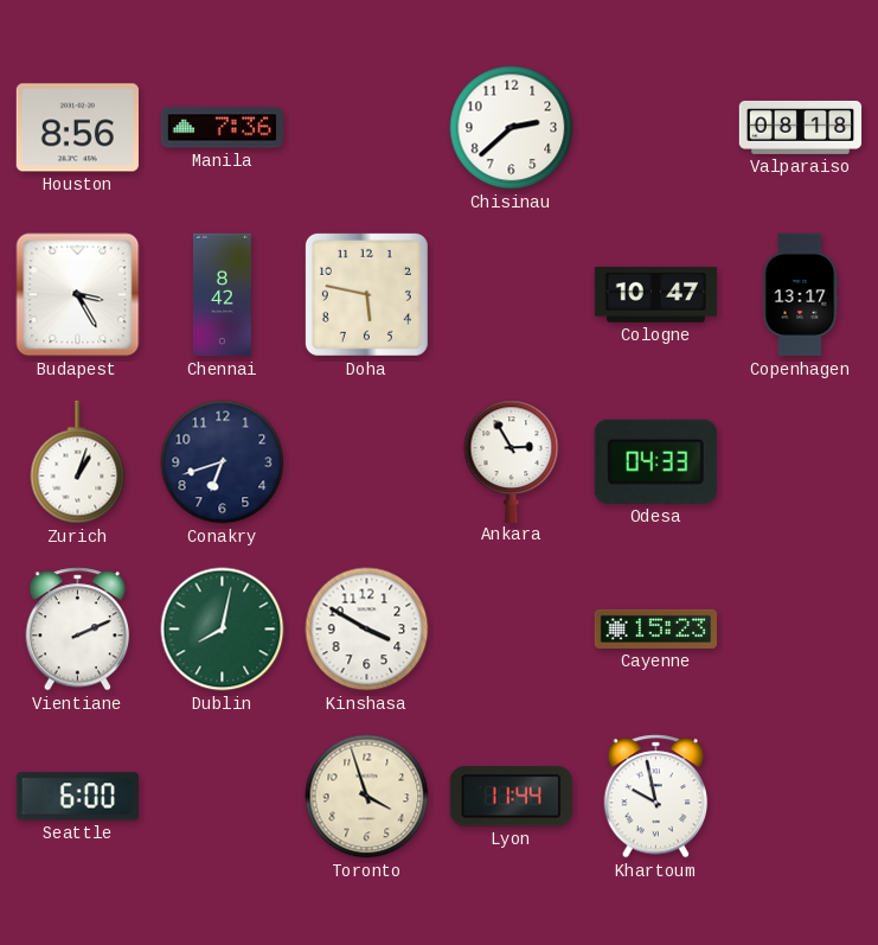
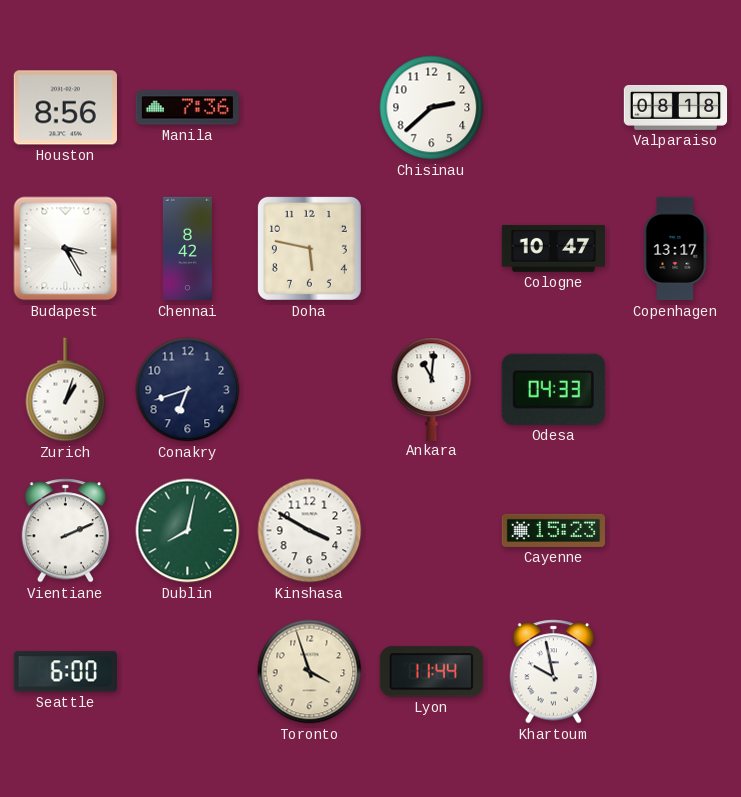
Ankara: 2:55 -> 11:01
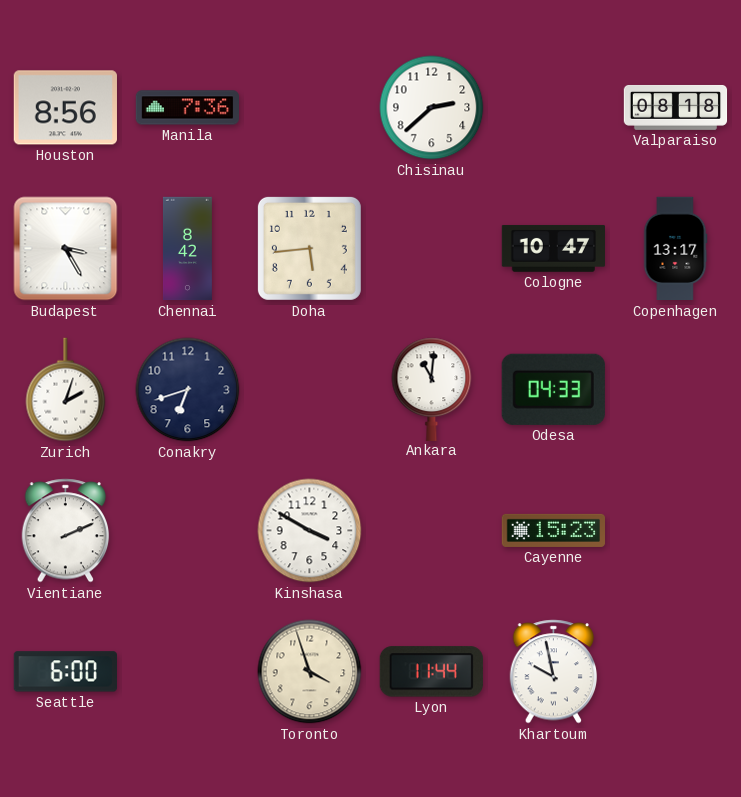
Doha: 5:47 -> 5:44
Zurich: 1:03 -> 2:03
Dublin: 8:02 -> none
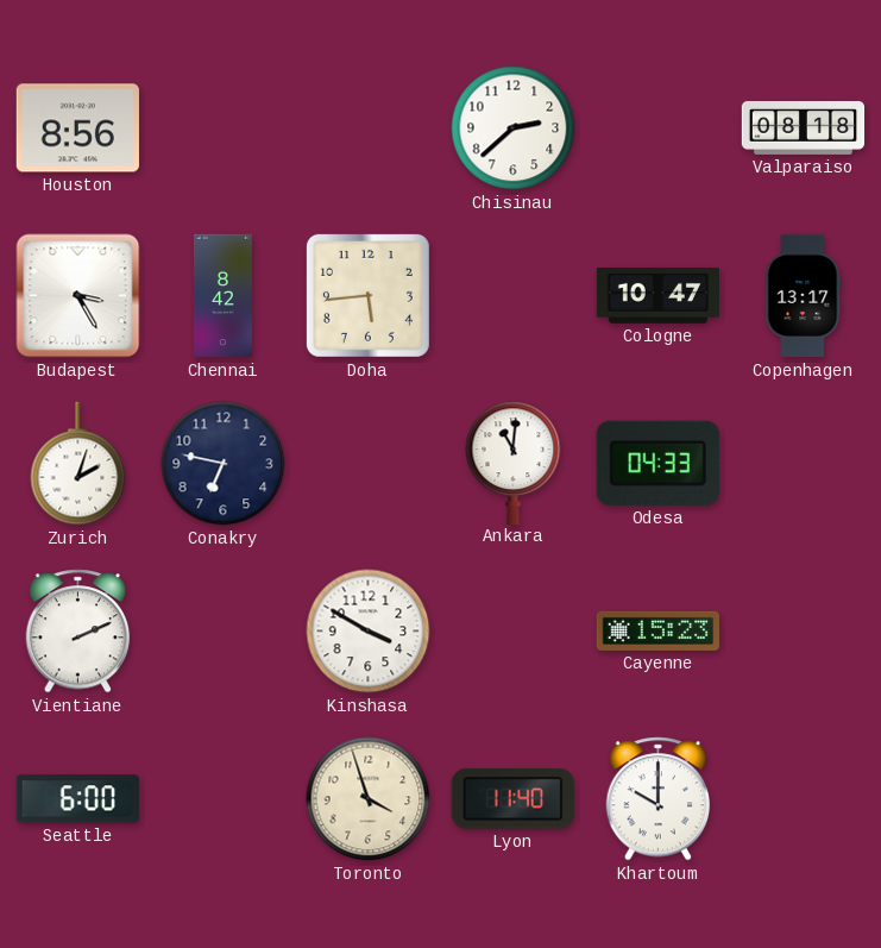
Manila: 7:36 -> none
Conakry: 6:42 -> 6:47
Lyon: 11:44 -> 11:40
Khartoum: 9:58 -> 10:00
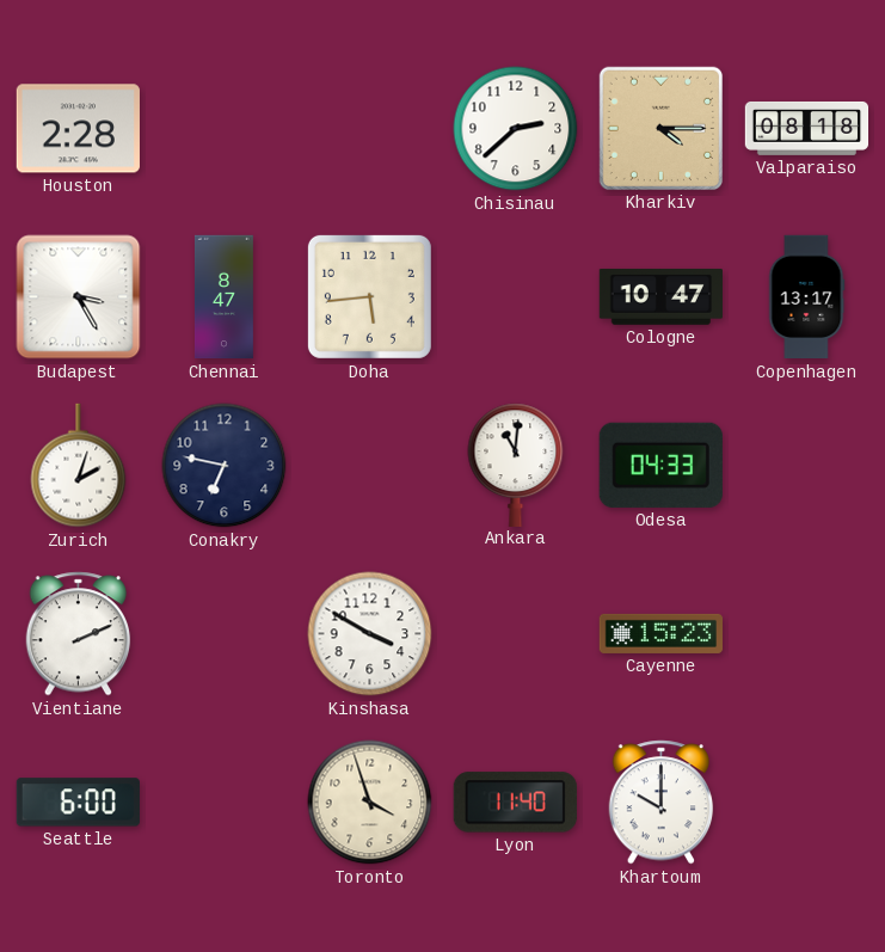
Houston: 8:56 -> 2:28
Kharkiv: none -> 4:15
Chennai: 8:42 -> 8:47
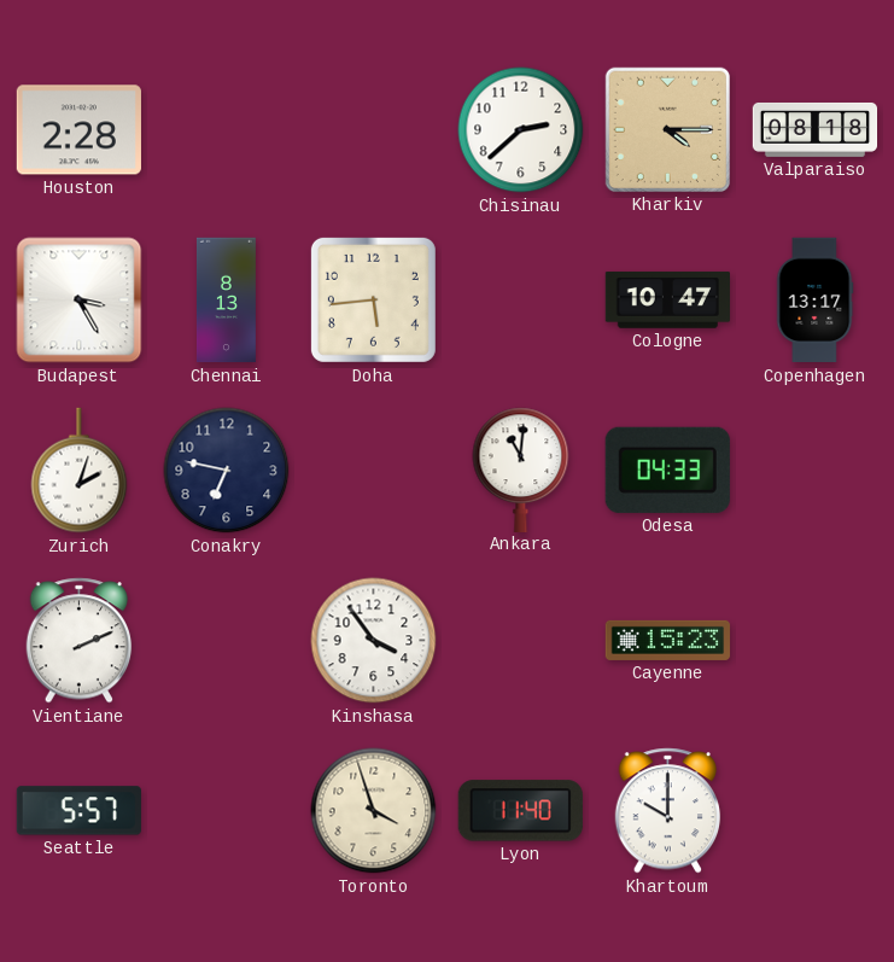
Chennai: 8:47 -> 8:13
Kinshasa: 3:50 -> 3:54
Seattle: 6:00 -> 5:57
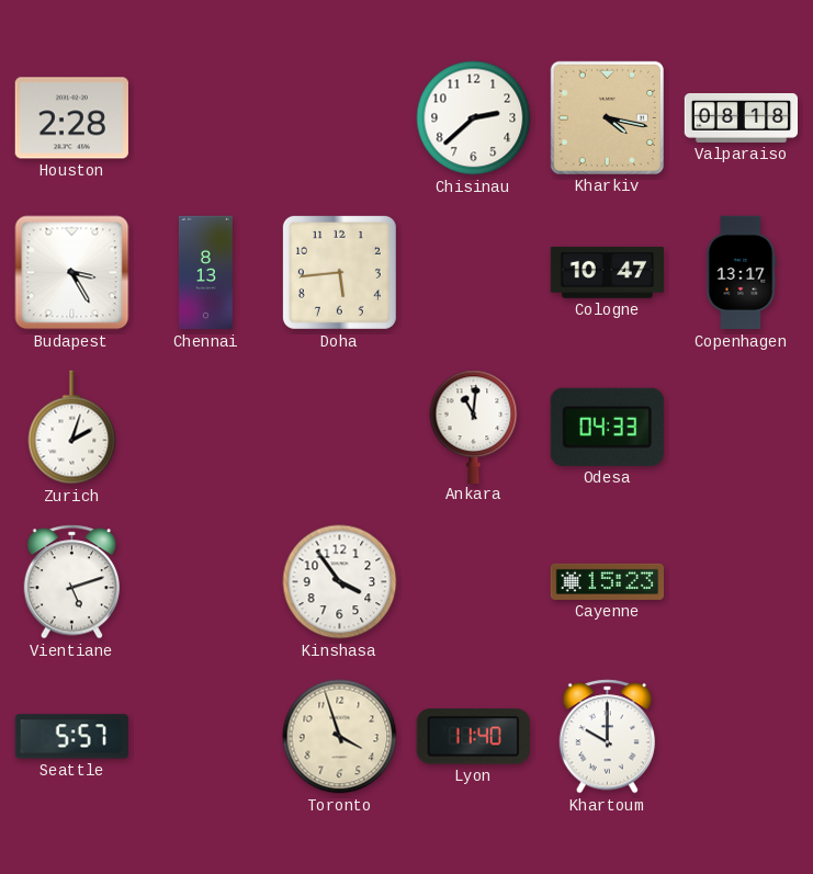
Kharkiv: 4:15 -> 4:17
Conakry: 6:47 -> none
Vientiane: 2:11 -> 5:12
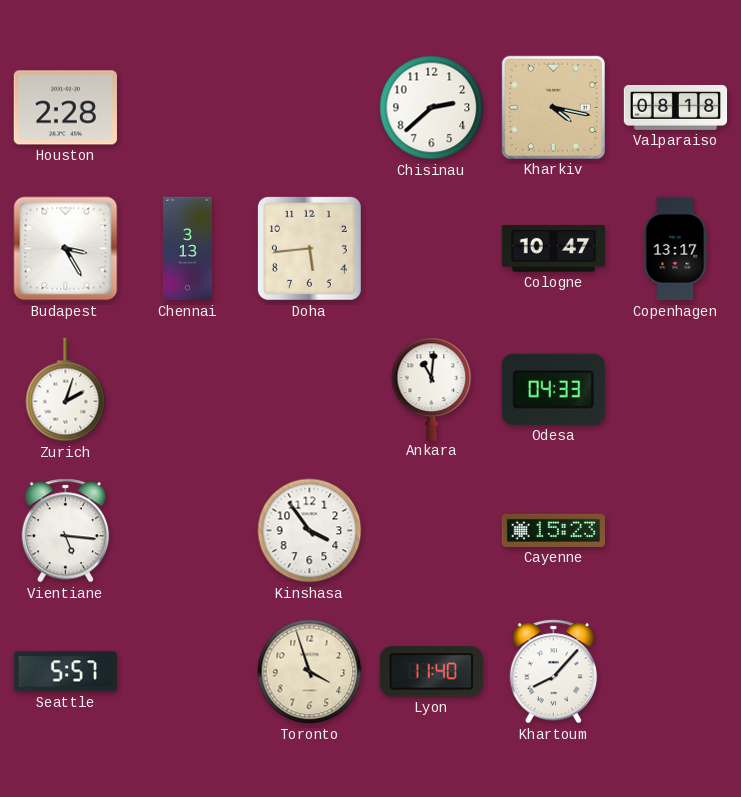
Chennai: 8:13 -> 3:13
Vientiane: 5:12 -> 5:16
Khartoum: 10:00 -> 8:07
